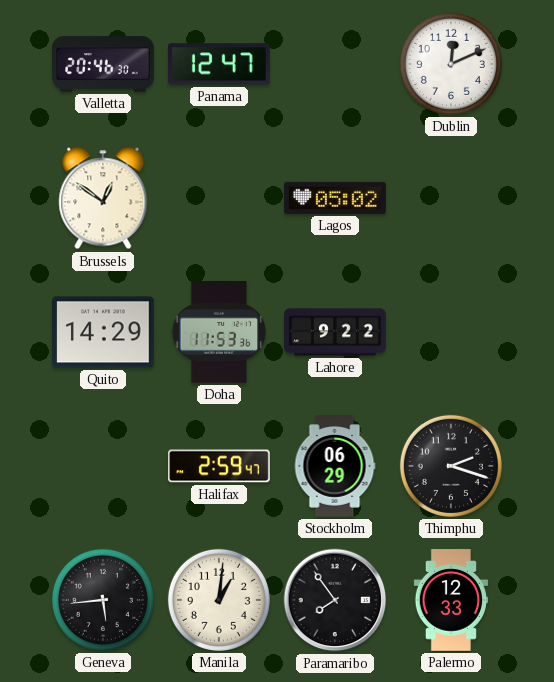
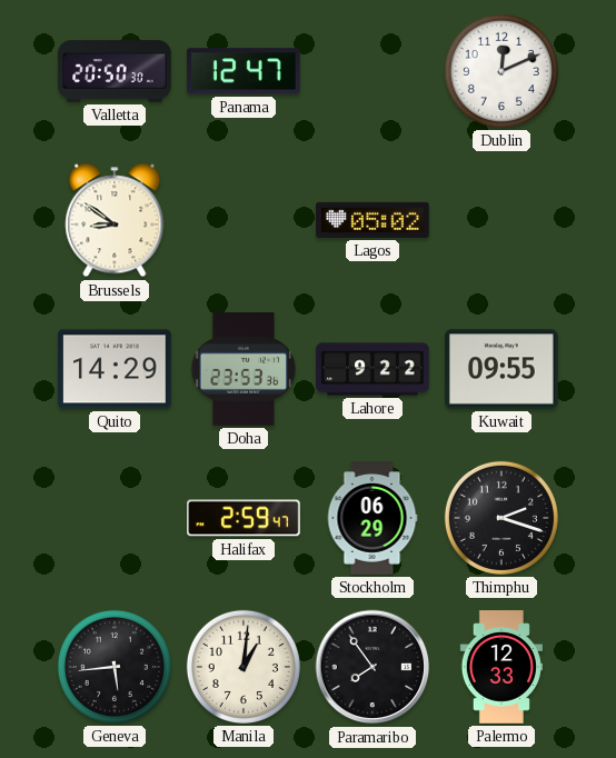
Valletta: 20:46 -> 20:50
Brussels: 12:51 -> 8:51
Doha: 11:53 -> 23:53
Kuwait: none -> 09:55
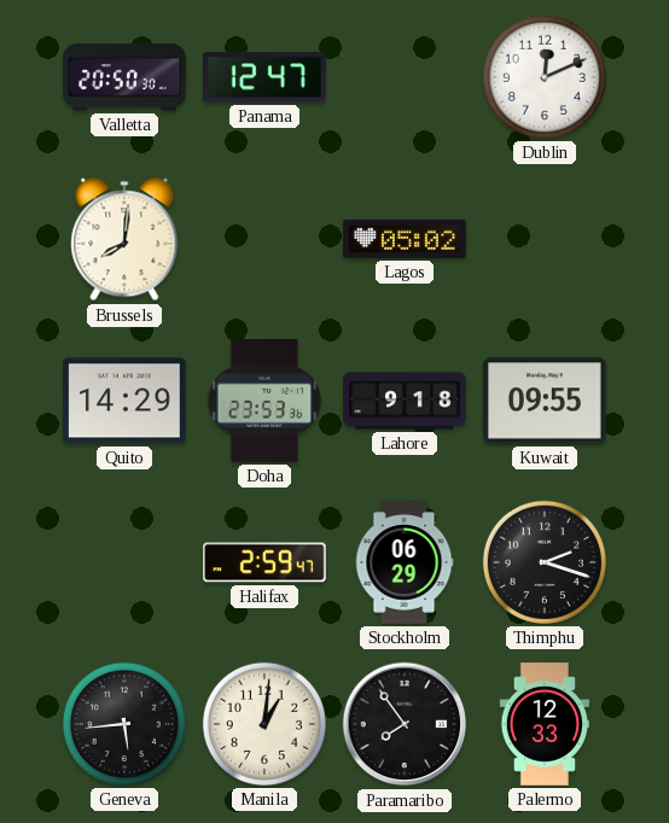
Brussels: 8:51 -> 8:01
Lahore: 9:22 -> 9:18
